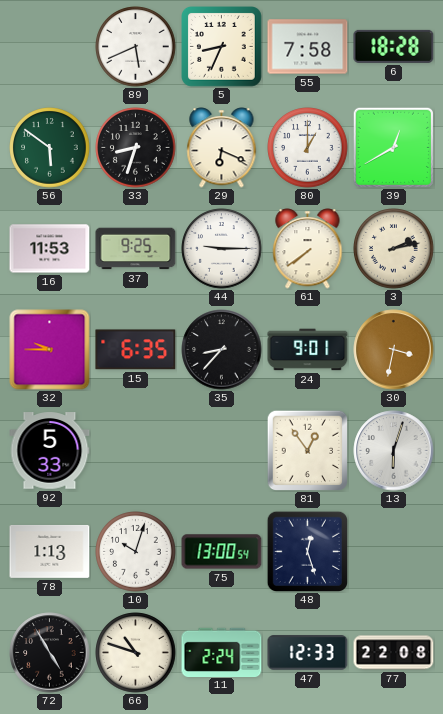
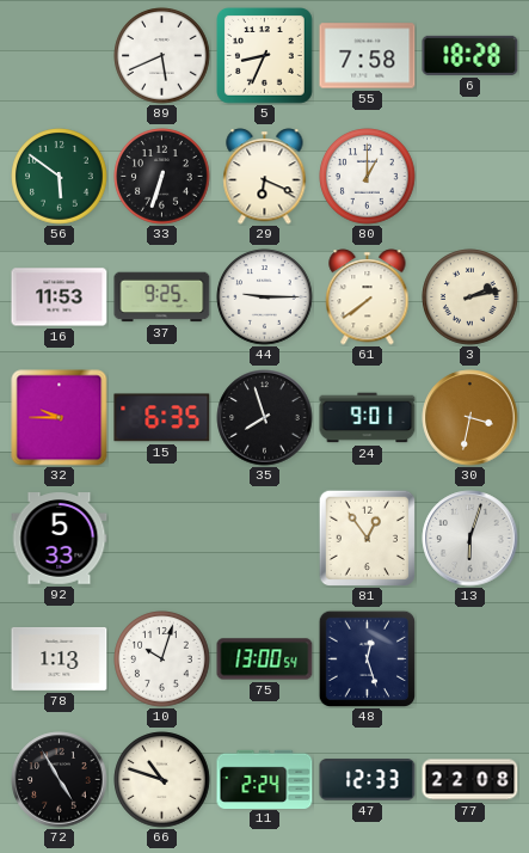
33: 8:33 -> 6:33
39: 12:40 -> none
35: 8:37 -> 7:57
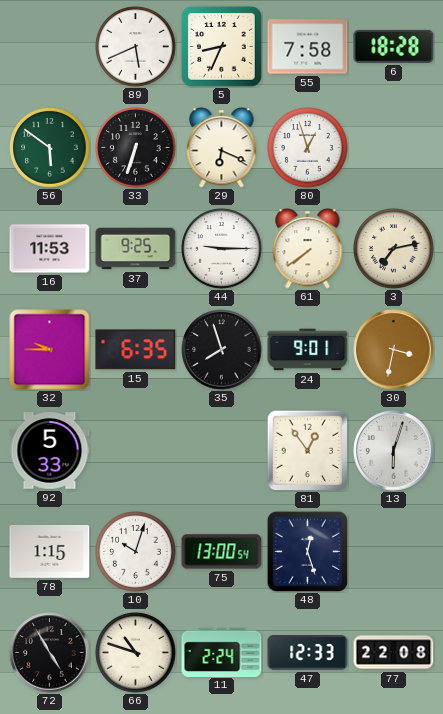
80: 1:00 -> 12:57
3: 2:13 -> 7:13
78: 1:13 -> 1:15
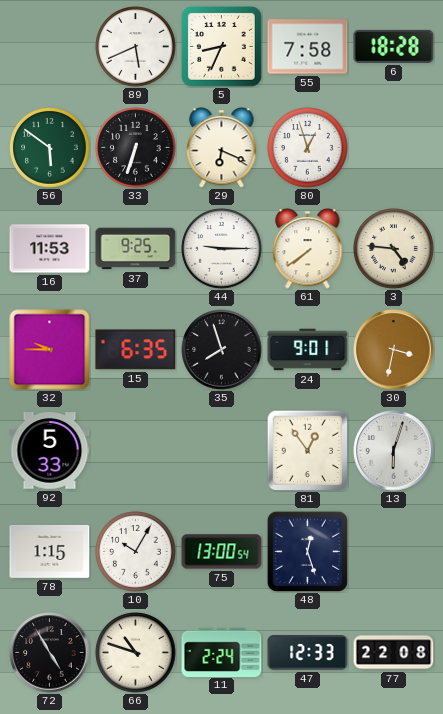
3: 7:13 -> 4:46
10: 10:03 -> 10:05
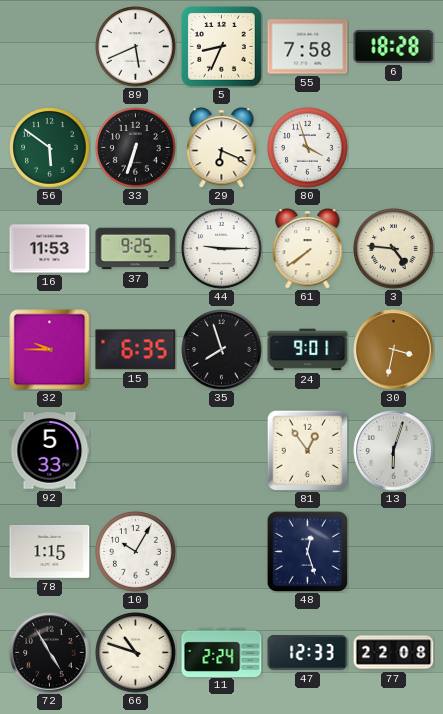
80: 12:57 -> 3:57
75: 13:00 -> none
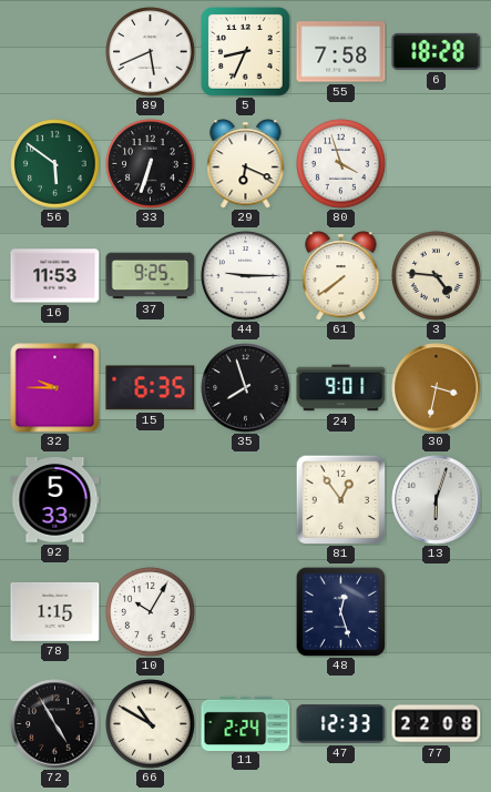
66: 10:48 -> 10:50
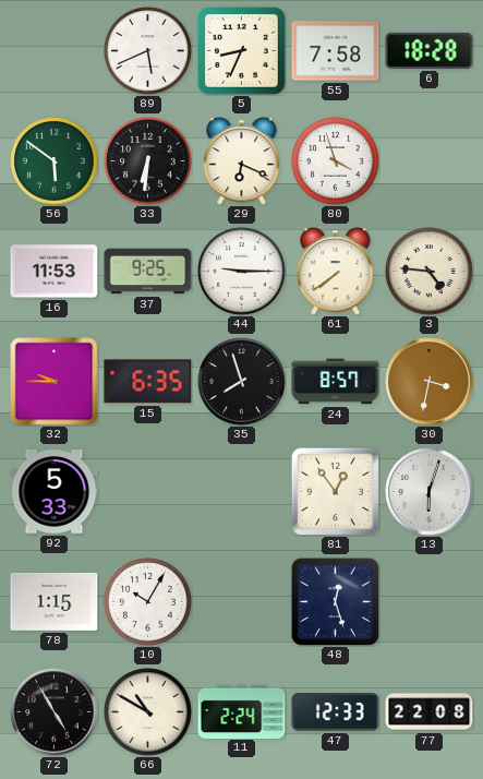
33: 6:33 -> 6:31
24: 9:01 -> 8:57
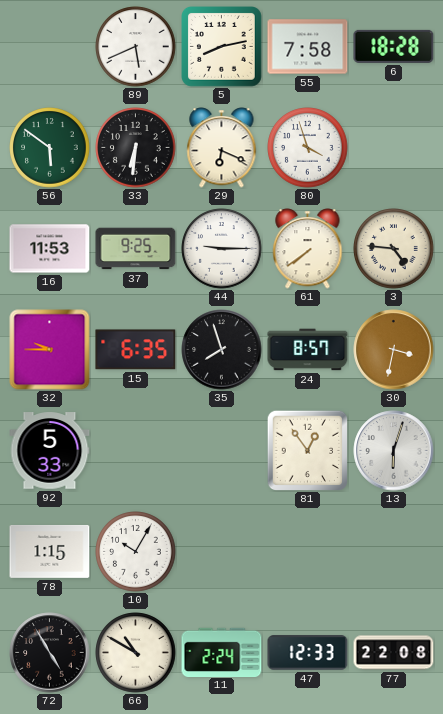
5: 8:34 -> 8:13
48: 12:27 -> none
